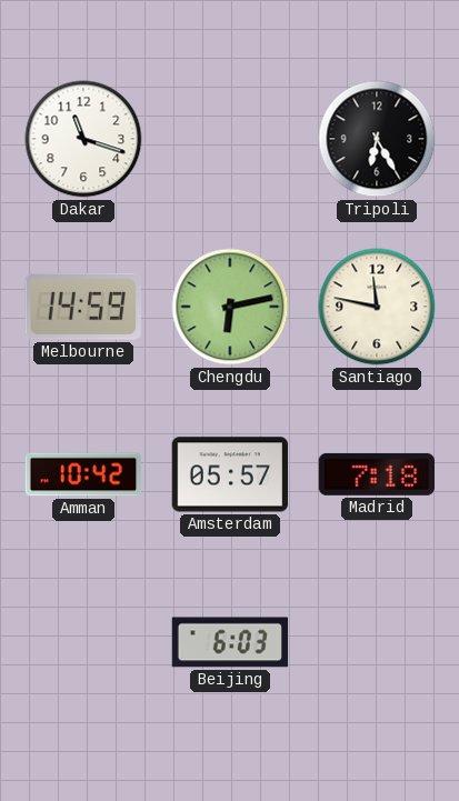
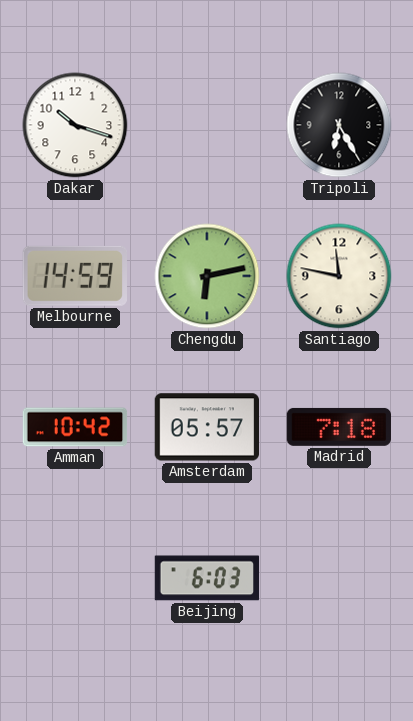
Dakar: 11:18 -> 10:18
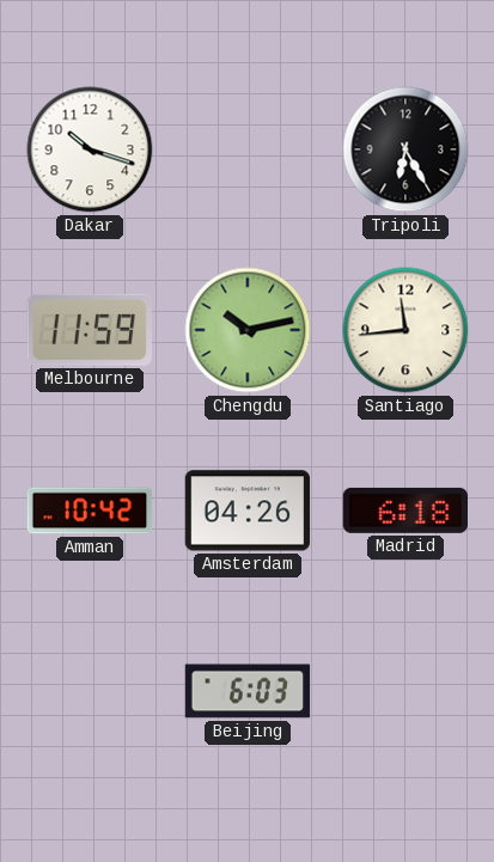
Melbourne: 14:59 -> 11:59
Chengdu: 6:13 -> 10:13
Santiago: 11:47 -> 11:44
Amsterdam: 05:57 -> 04:26
Madrid: 7:18 -> 6:18
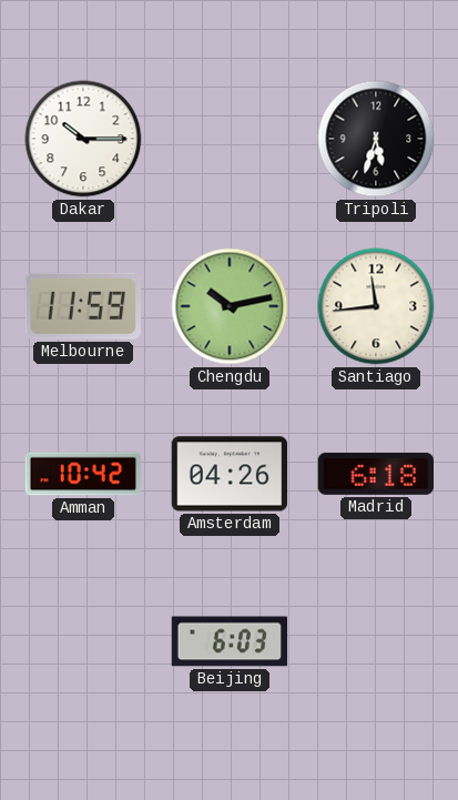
Dakar: 10:18 -> 10:15
Tripoli: 6:25 -> 5:33
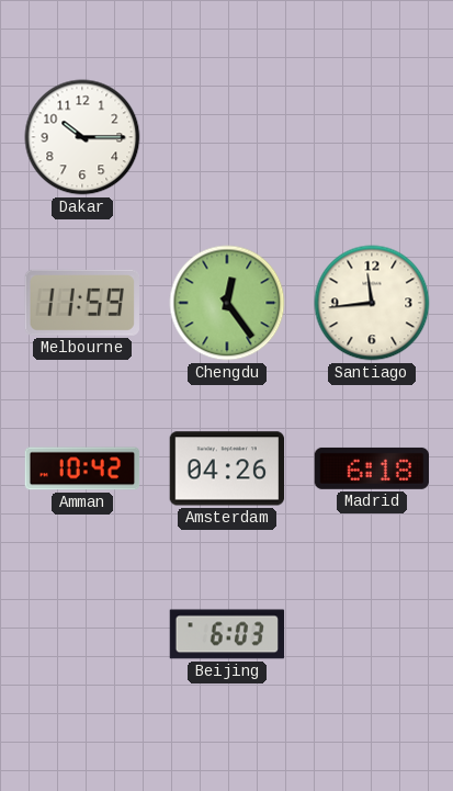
Tripoli: 5:33 -> none
Chengdu: 10:13 -> 12:24
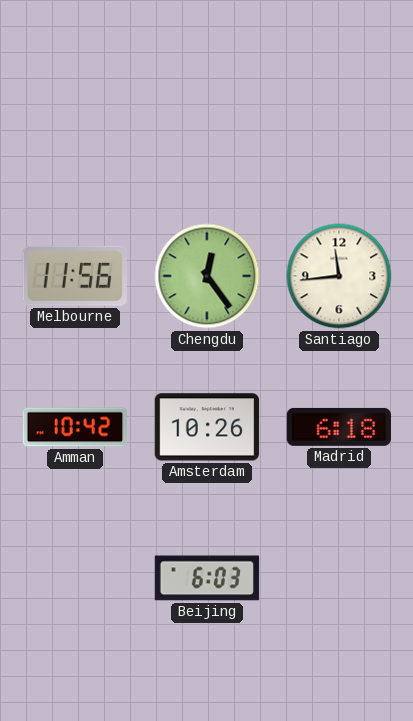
Dakar: 10:15 -> none
Melbourne: 11:59 -> 11:56
Amsterdam: 04:26 -> 10:26
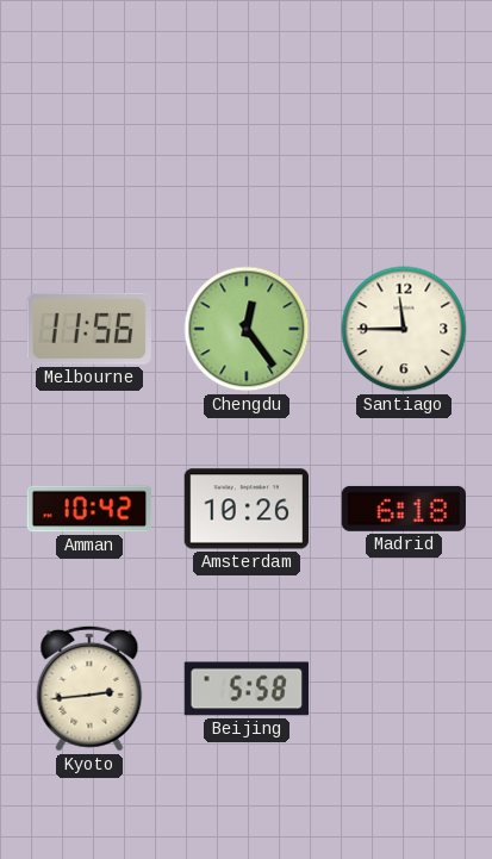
Santiago: 11:44 -> 11:45
Kyoto: none -> 2:44
Beijing: 6:03 -> 5:58
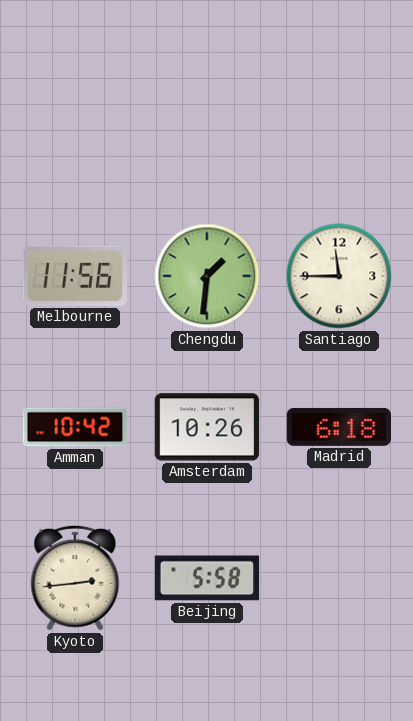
Chengdu: 12:24 -> 1:31
